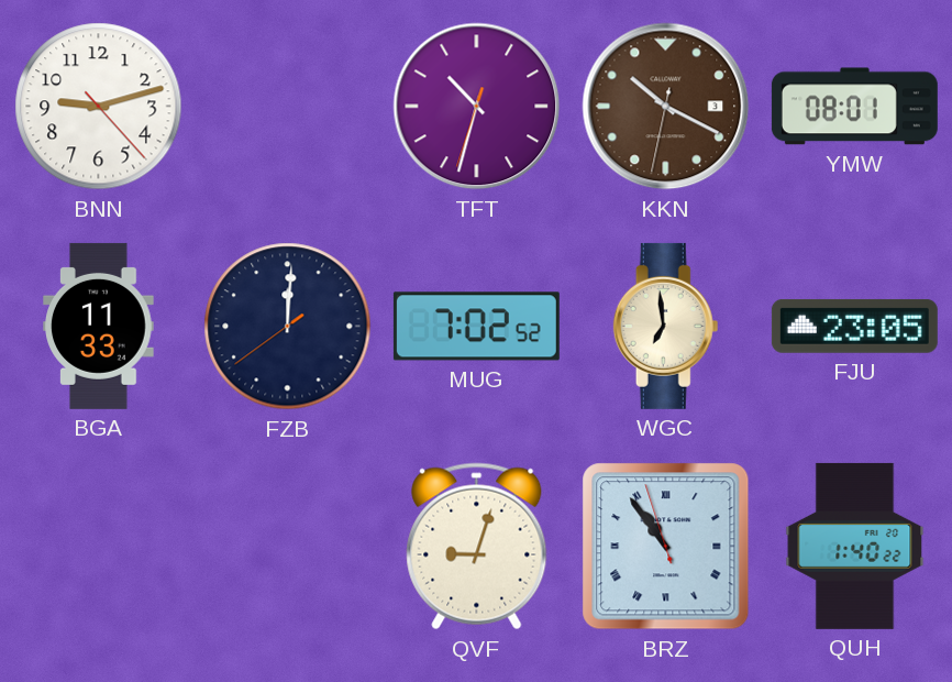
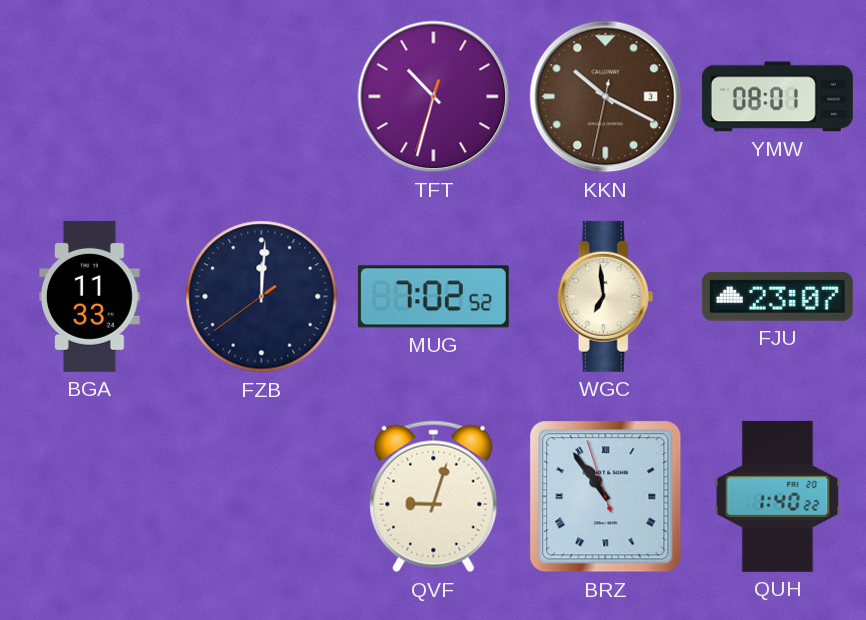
BNN: 9:12 -> none
FJU: 23:05 -> 23:07
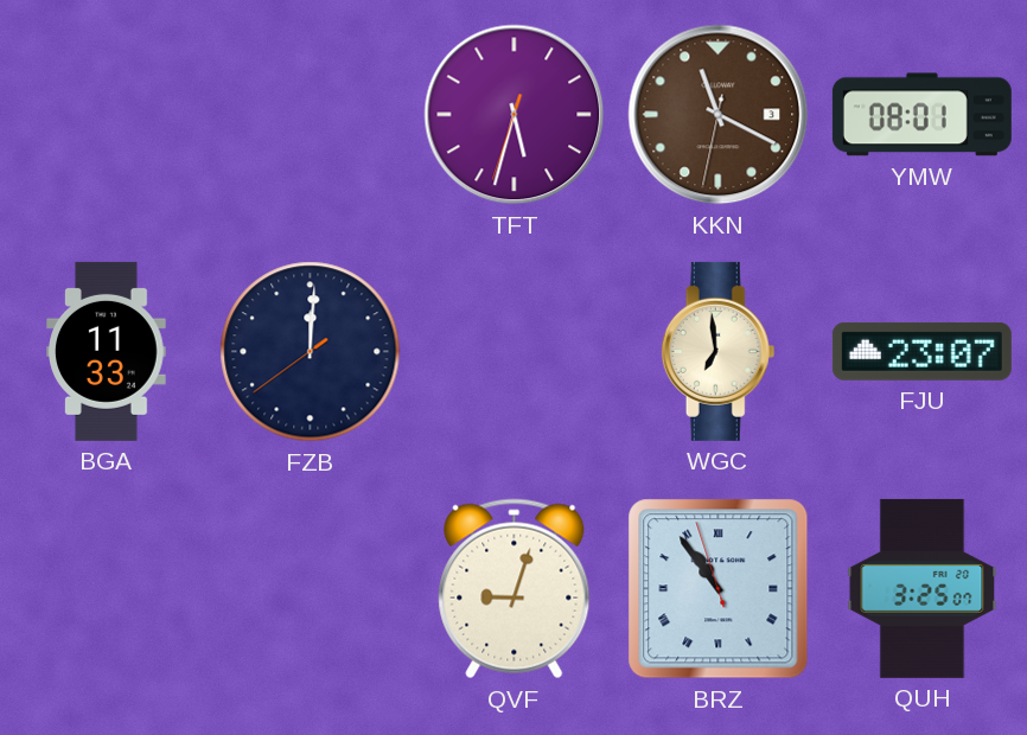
TFT: 10:32 -> 5:32
KKN: 10:19 -> 11:19
MUG: 7:02 -> none
QUH: 1:40 -> 3:25
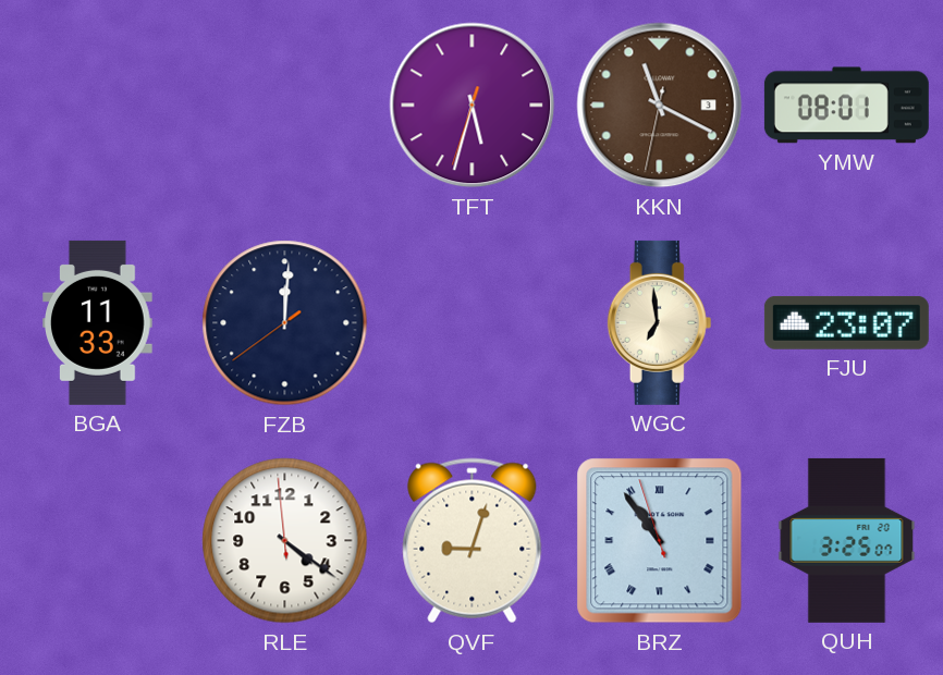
RLE: none -> 4:20
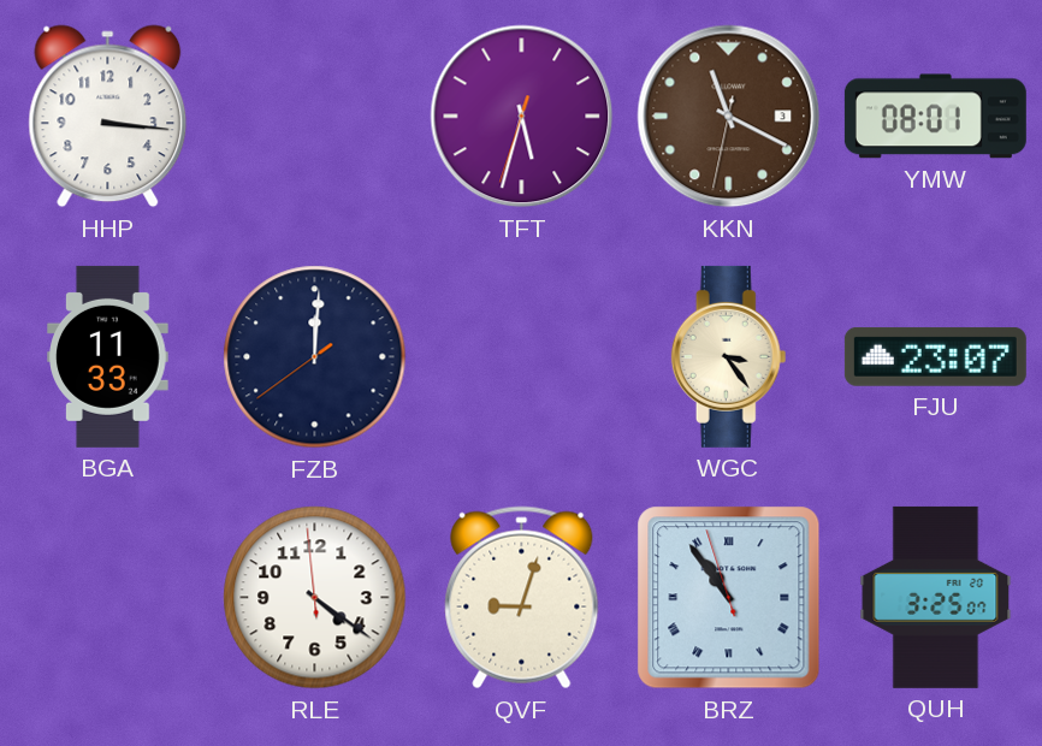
HHP: none -> 3:16
WGC: 6:59 -> 3:24
